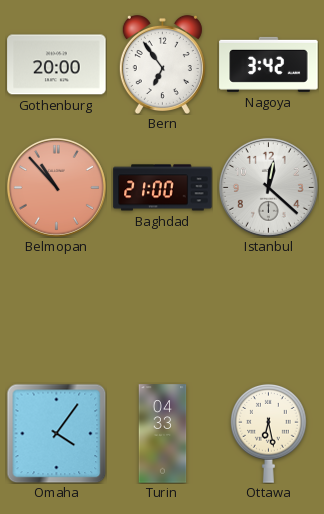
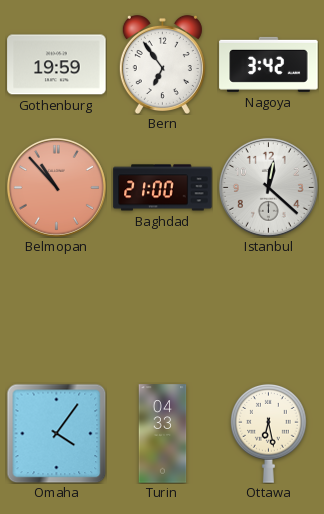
Gothenburg: 20:00 -> 19:59
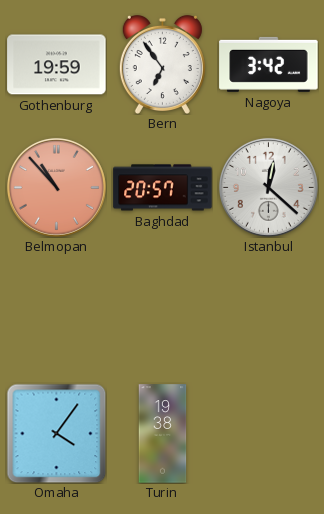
Baghdad: 21:00 -> 20:57
Turin: 04:33 -> 19:38
Ottawa: 6:28 -> none
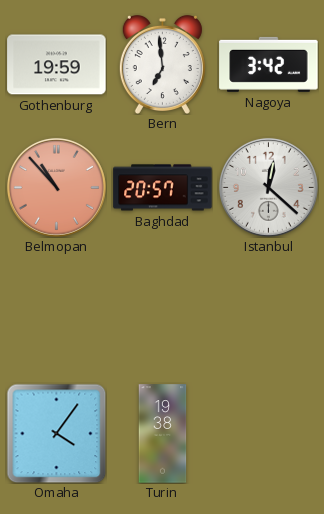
Bern: 6:54 -> 6:59
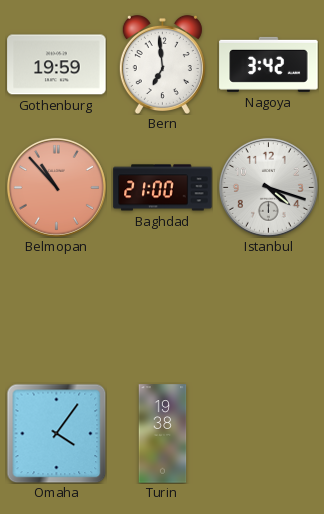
Baghdad: 20:57 -> 21:00
Istanbul: 12:22 -> 4:18
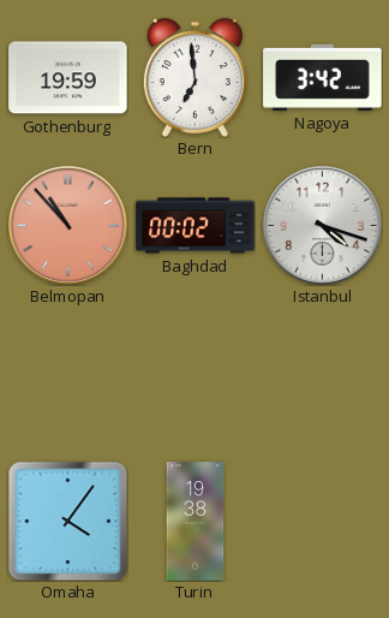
Baghdad: 21:00 -> 00:02
